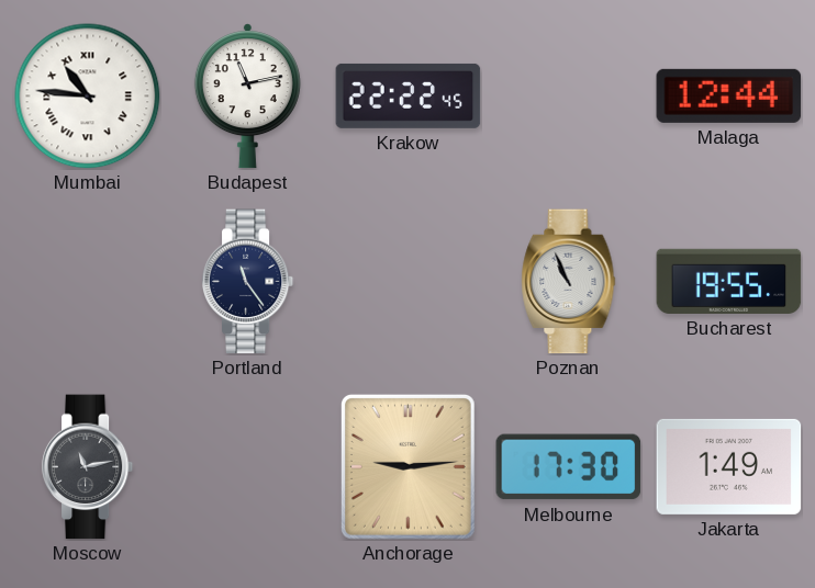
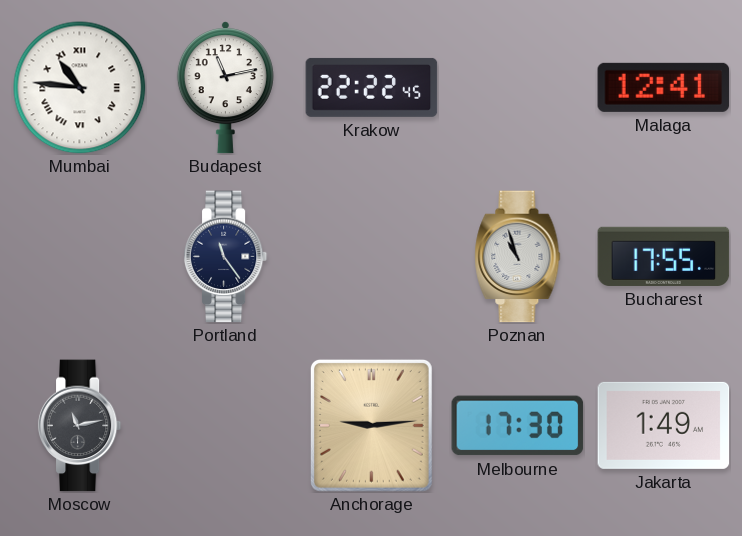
Malaga: 12:44 -> 12:41
Poznan: 10:56 -> 10:57
Bucharest: 19:55 -> 17:55
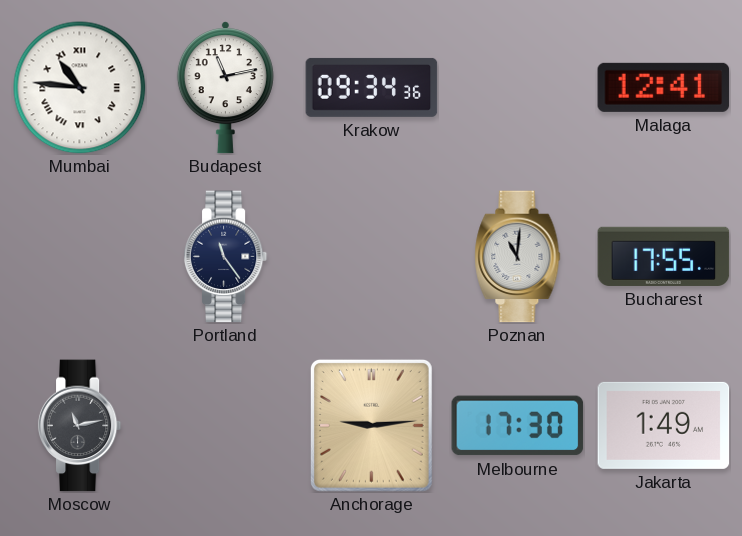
Krakow: 22:22 -> 09:34
Poznan: 10:57 -> 11:01
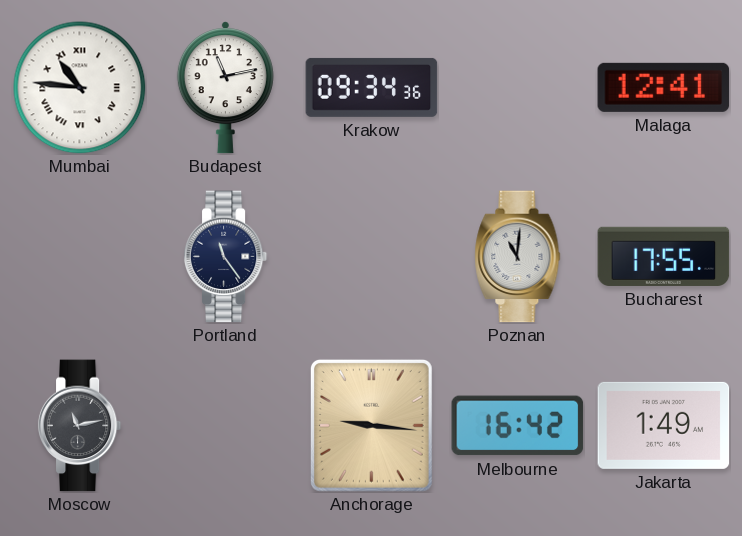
Anchorage: 9:14 -> 9:16
Melbourne: 17:30 -> 16:42
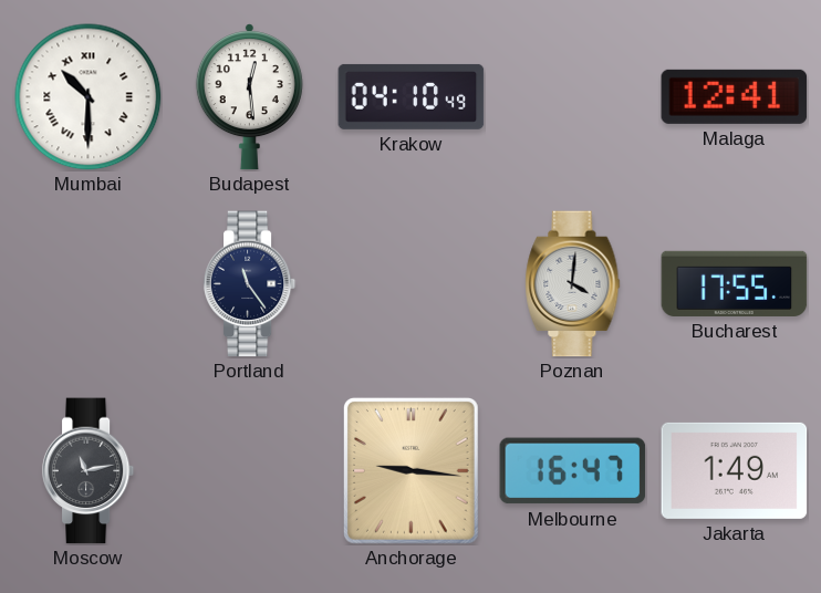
Mumbai: 10:46 -> 10:30
Budapest: 11:13 -> 12:29
Krakow: 09:34 -> 04:10
Poznan: 11:01 -> 4:01
Melbourne: 16:42 -> 16:47
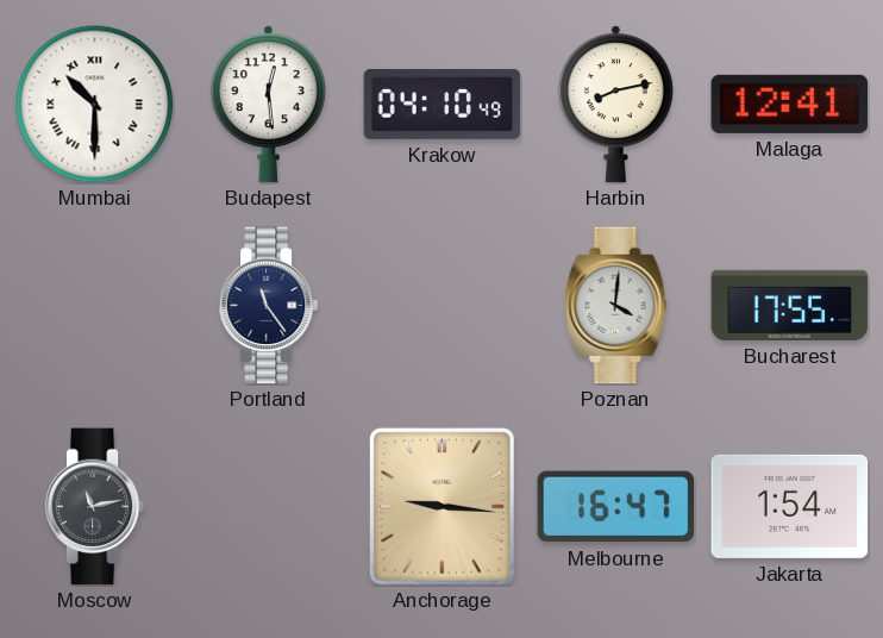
Harbin: none -> 8:13
Jakarta: 1:49 -> 1:54
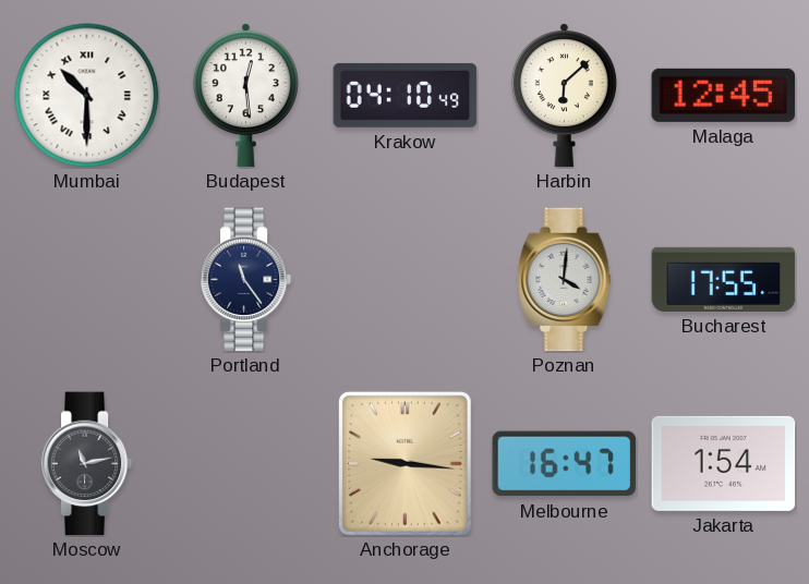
Harbin: 8:13 -> 6:08
Malaga: 12:41 -> 12:45
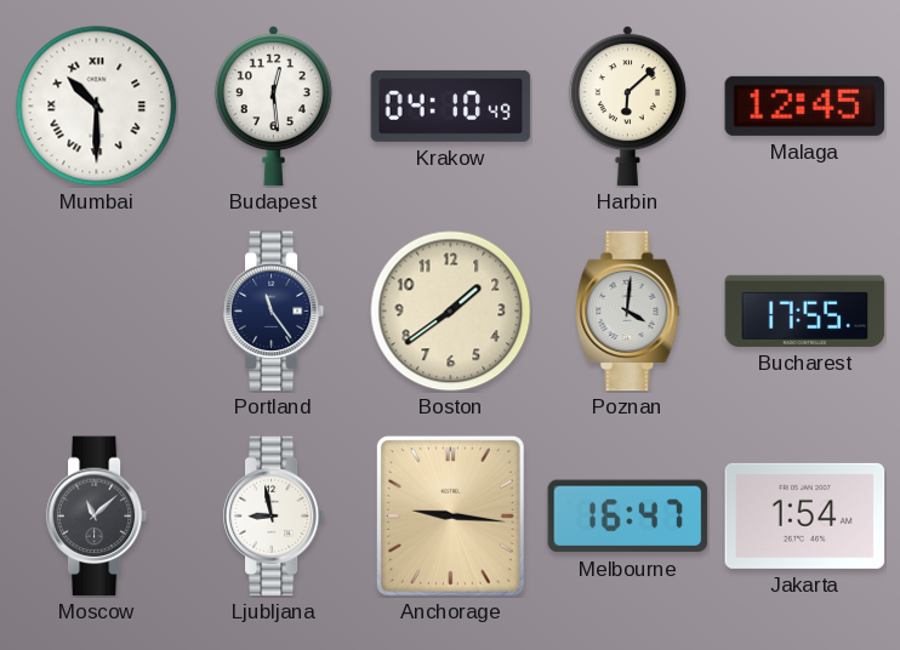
Boston: none -> 1:39
Moscow: 11:13 -> 11:08
Ljubljana: none -> 8:58
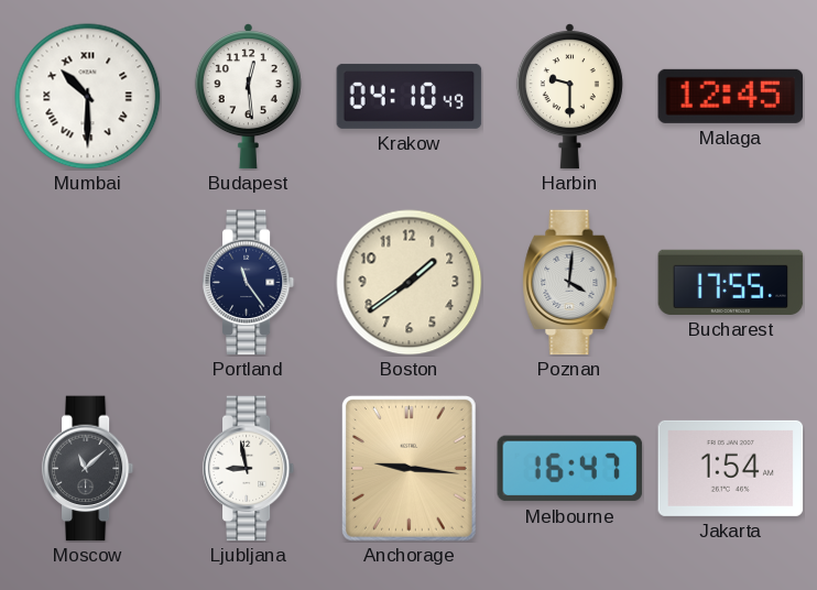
Harbin: 6:08 -> 9:30
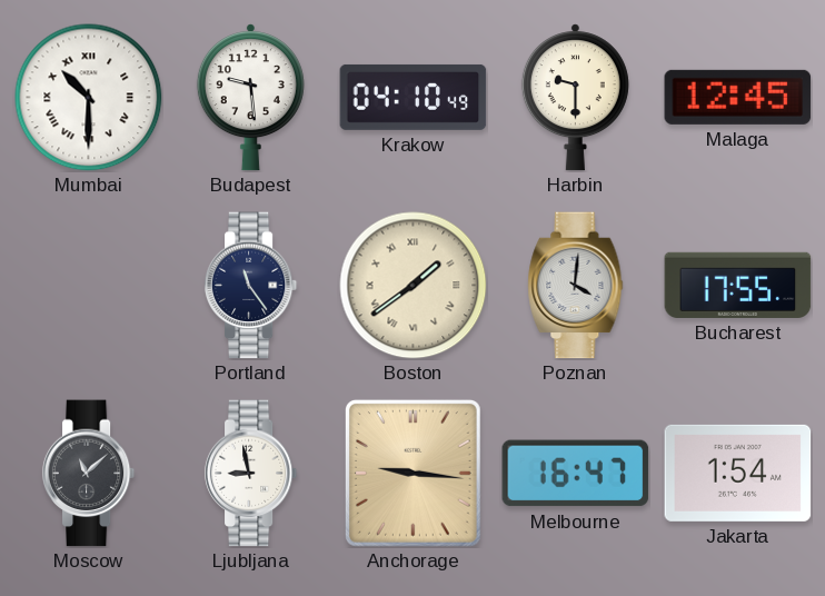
Budapest: 12:29 -> 9:29
Boston numerals: Arabic -> Roman
